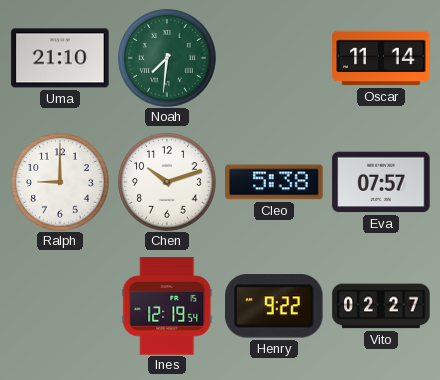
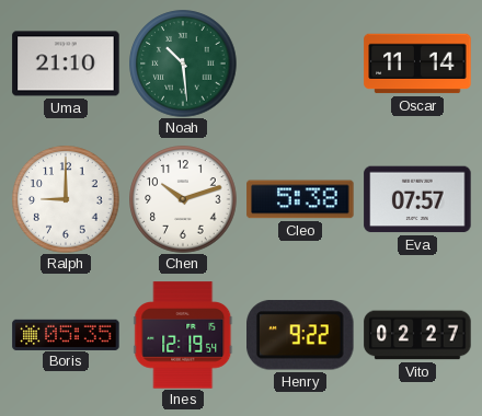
Noah: 7:31 -> 10:29
Boris: none -> 05:35
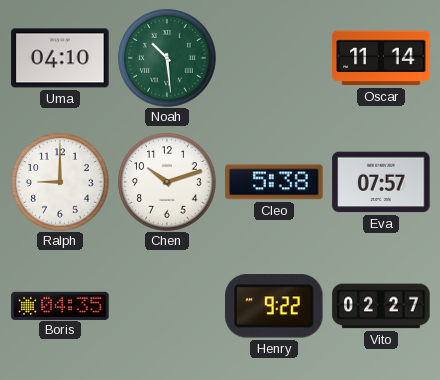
Uma: 21:10 -> 04:10
Boris: 05:35 -> 04:35
Ines: 12:19 -> none
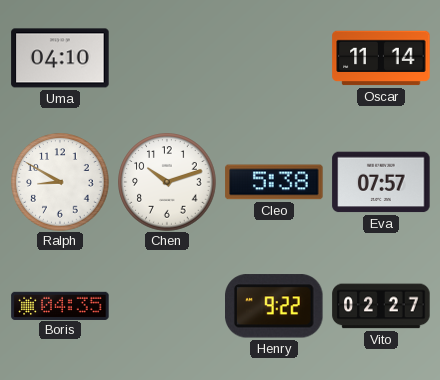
Noah: 10:29 -> none
Ralph: 9:00 -> 8:50
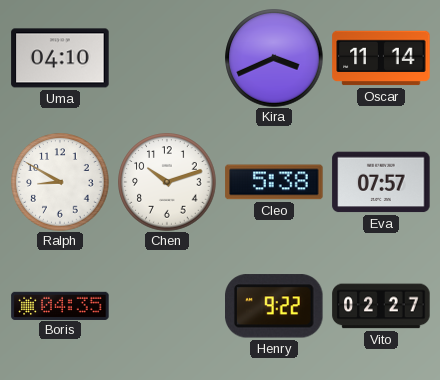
Kira: none -> 3:41
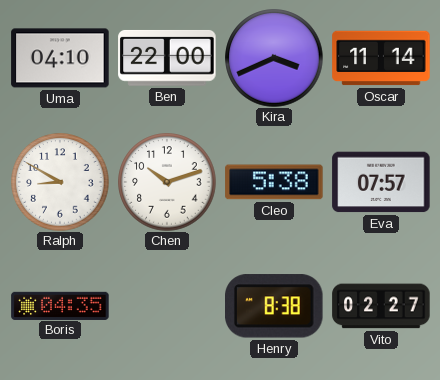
Ben: none -> 22:00
Henry: 9:22 -> 8:38
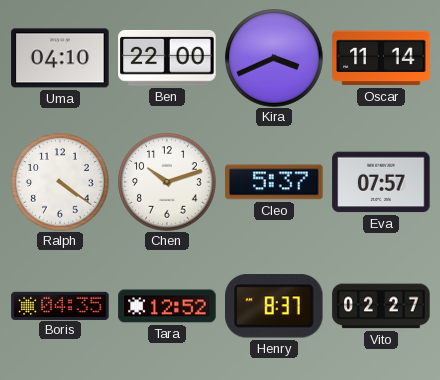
Ralph: 8:50 -> 4:21
Cleo: 5:38 -> 5:37
Tara: none -> 12:52
Henry: 8:38 -> 8:37
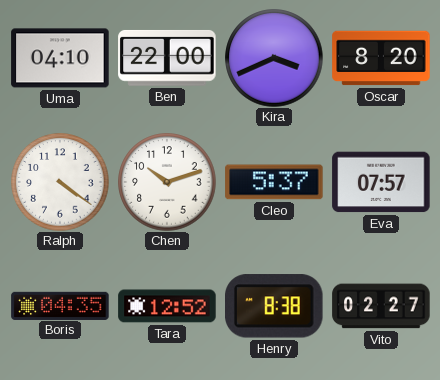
Oscar: 11:14 -> 8:20
Henry: 8:37 -> 8:38
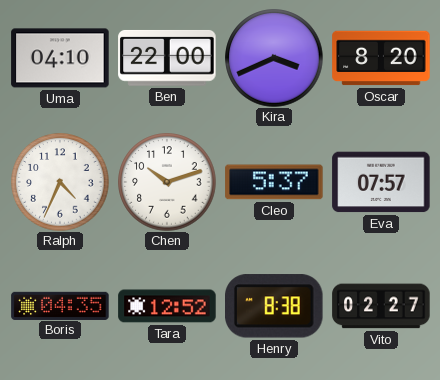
Ralph: 4:21 -> 4:34
